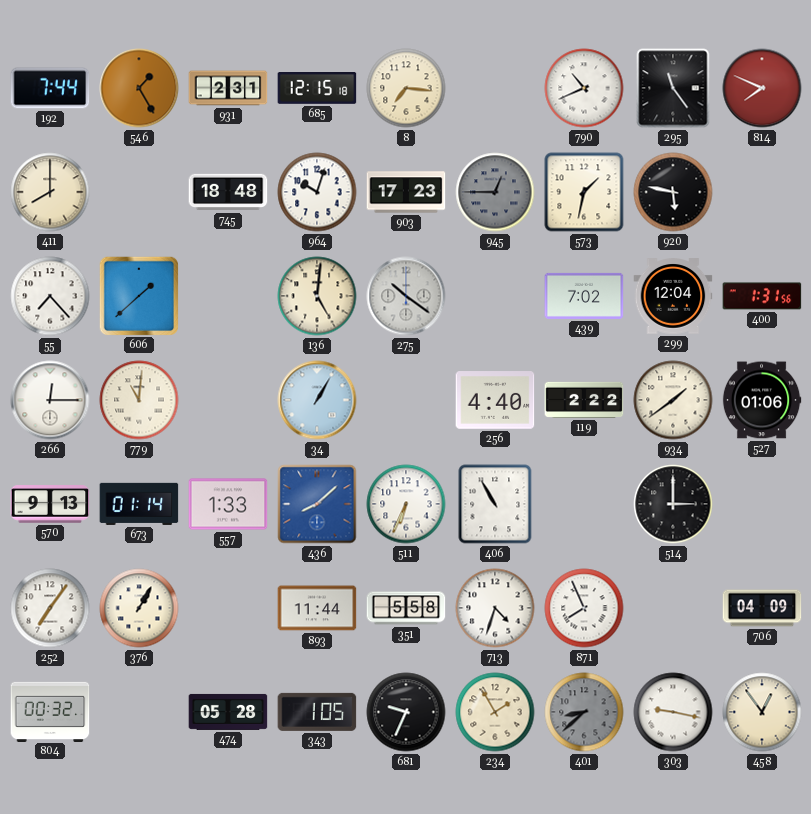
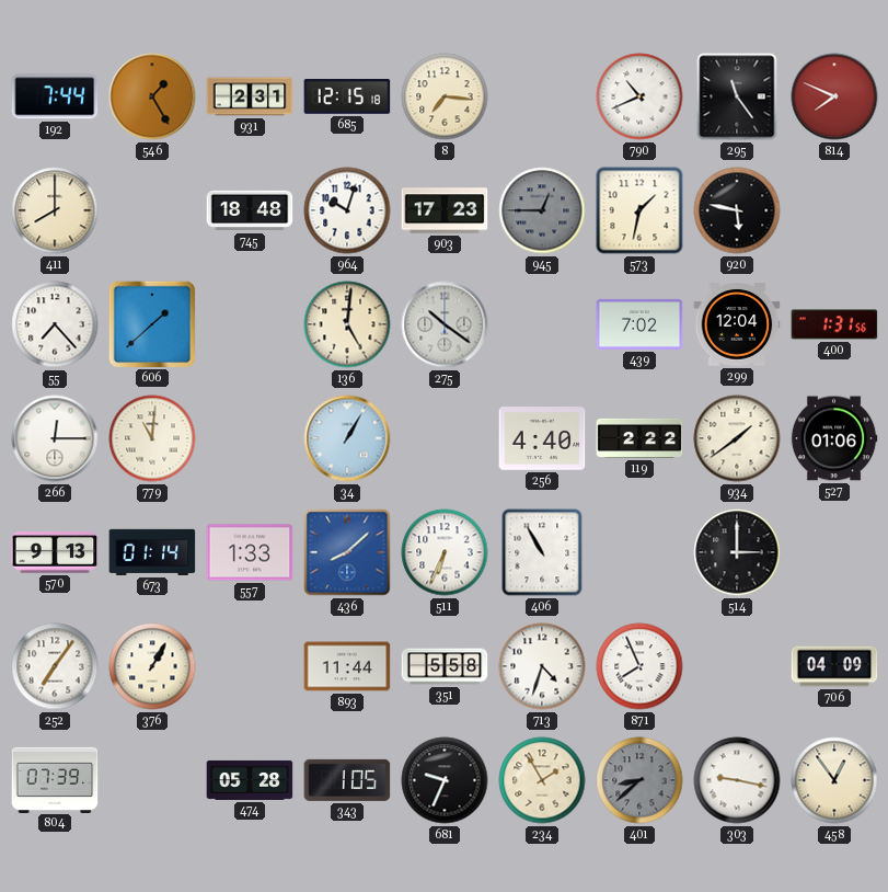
804: 00:32 -> 07:39
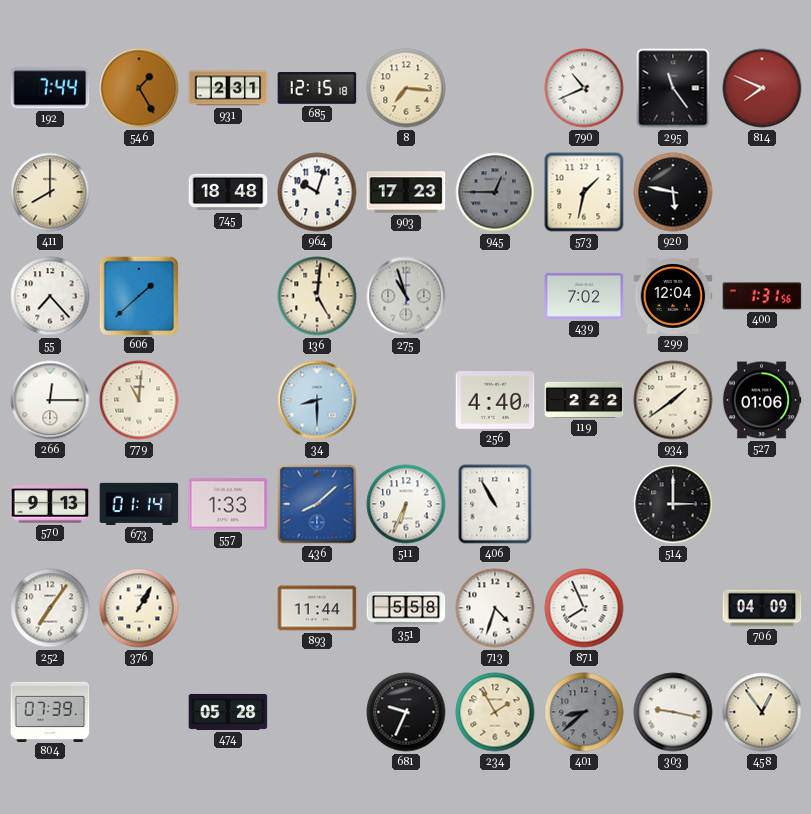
275: 10:21 -> 10:57
34: 1:05 -> 8:30
343: 1:05 -> none
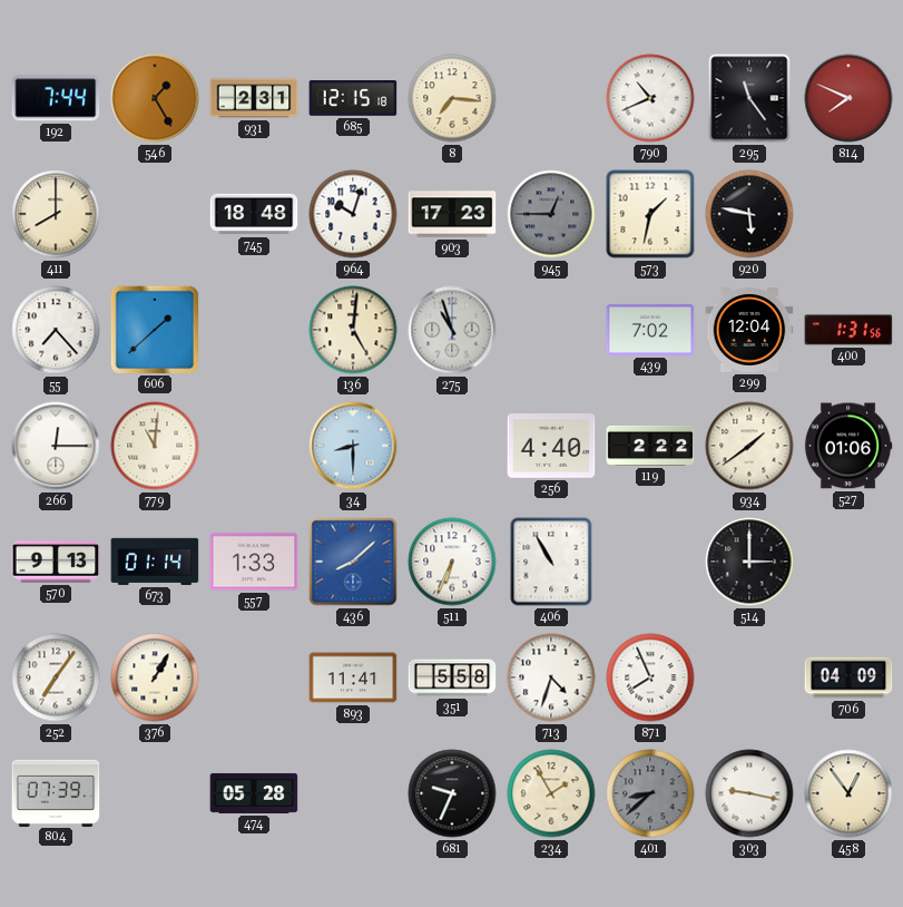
893: 11:44 -> 11:41
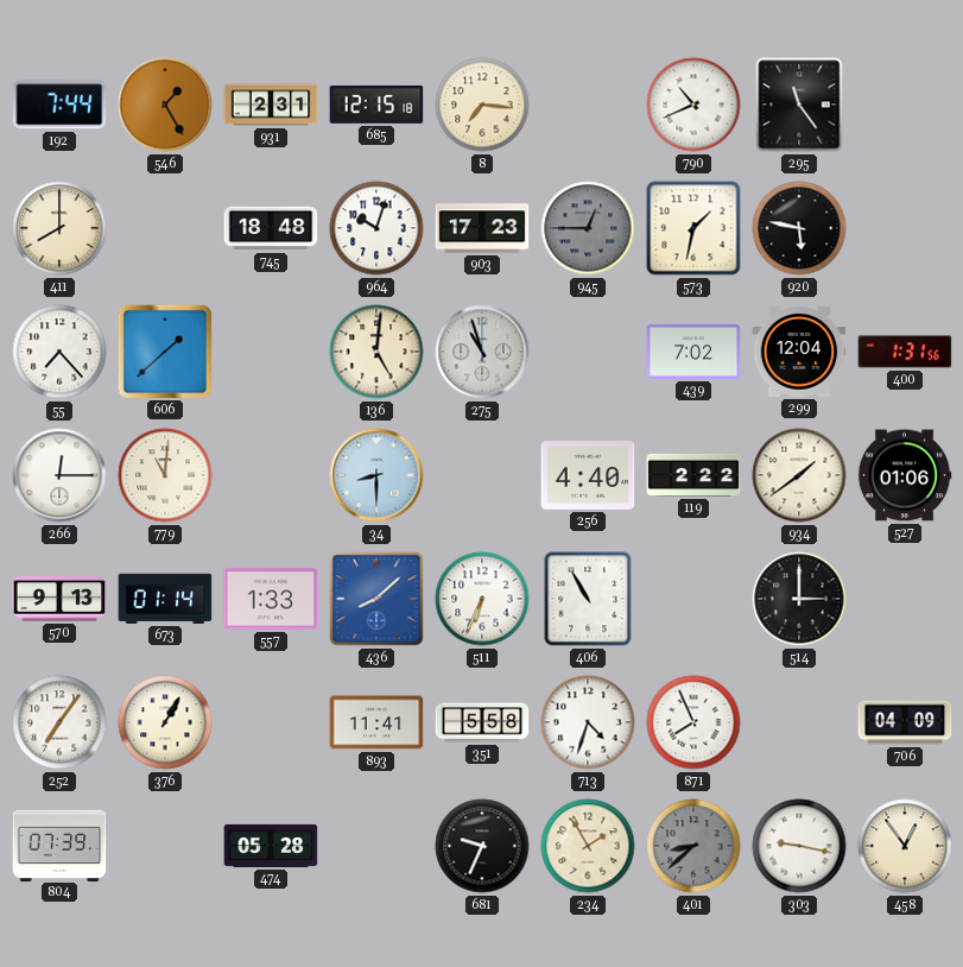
814: 7:49 -> none
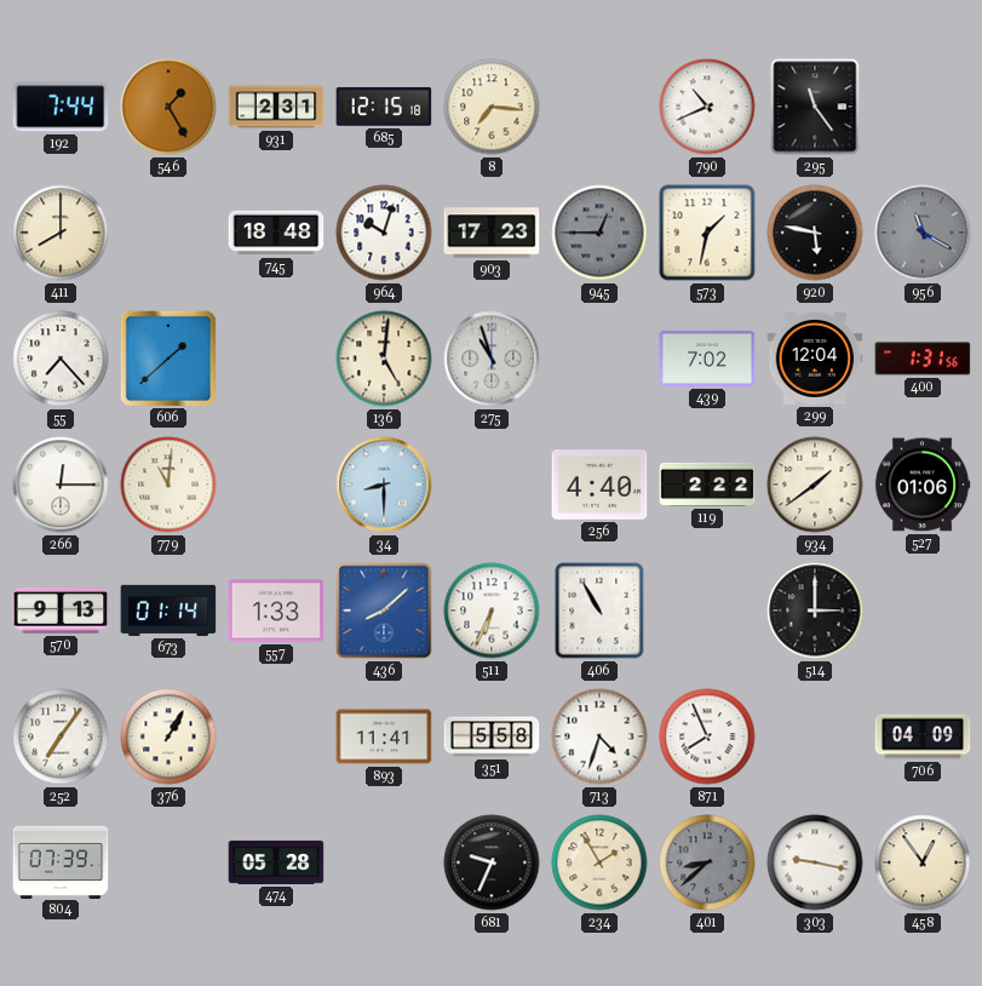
956: none -> 11:20
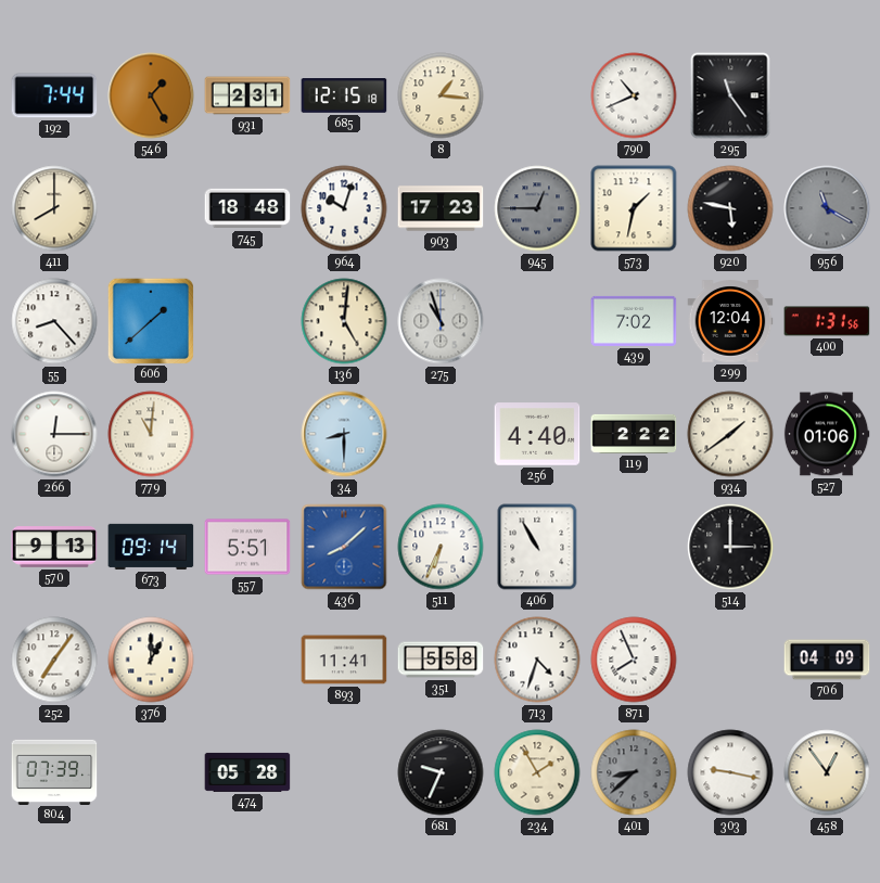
8: 7:16 -> 1:16
55: 7:23 -> 8:23
673: 01:14 -> 09:14
557: 1:33 -> 5:51
376: 1:05 -> 1:00
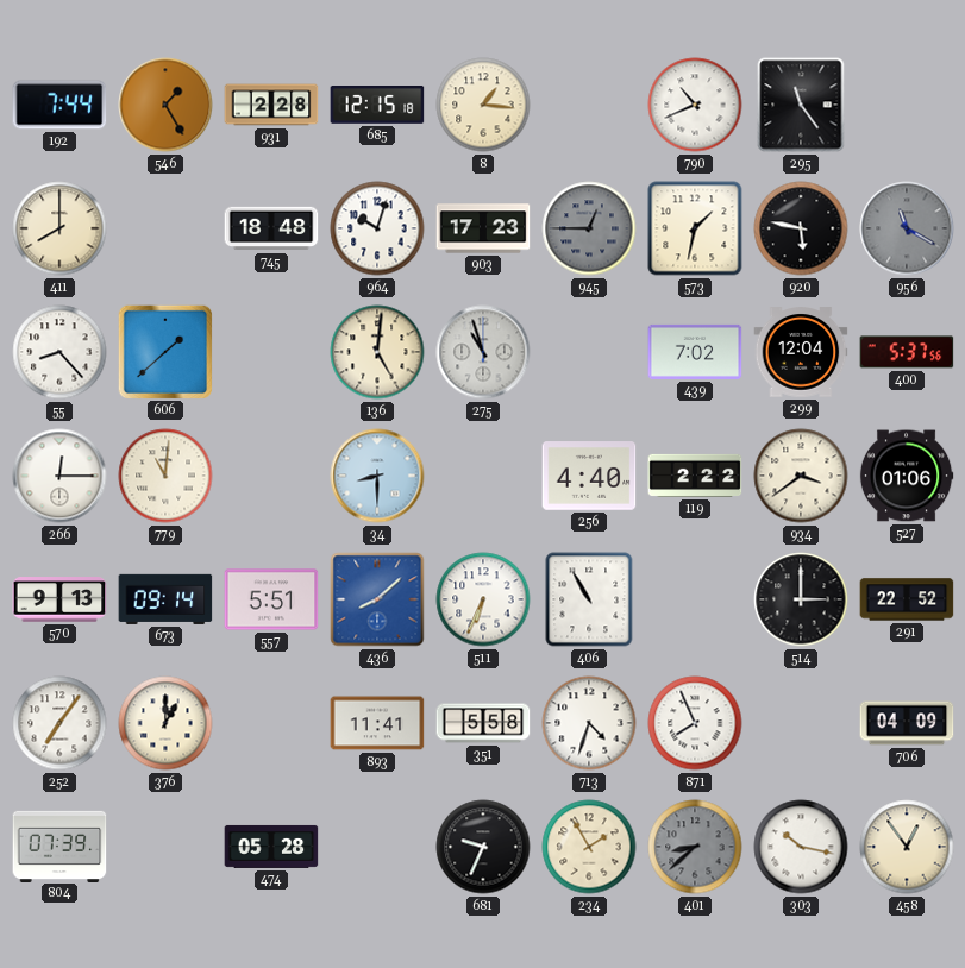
931: 2:31 -> 2:28
400: 1:31 -> 5:37
934: 1:39 -> 3:39
291: none -> 22:52
303: 9:17 -> 10:17
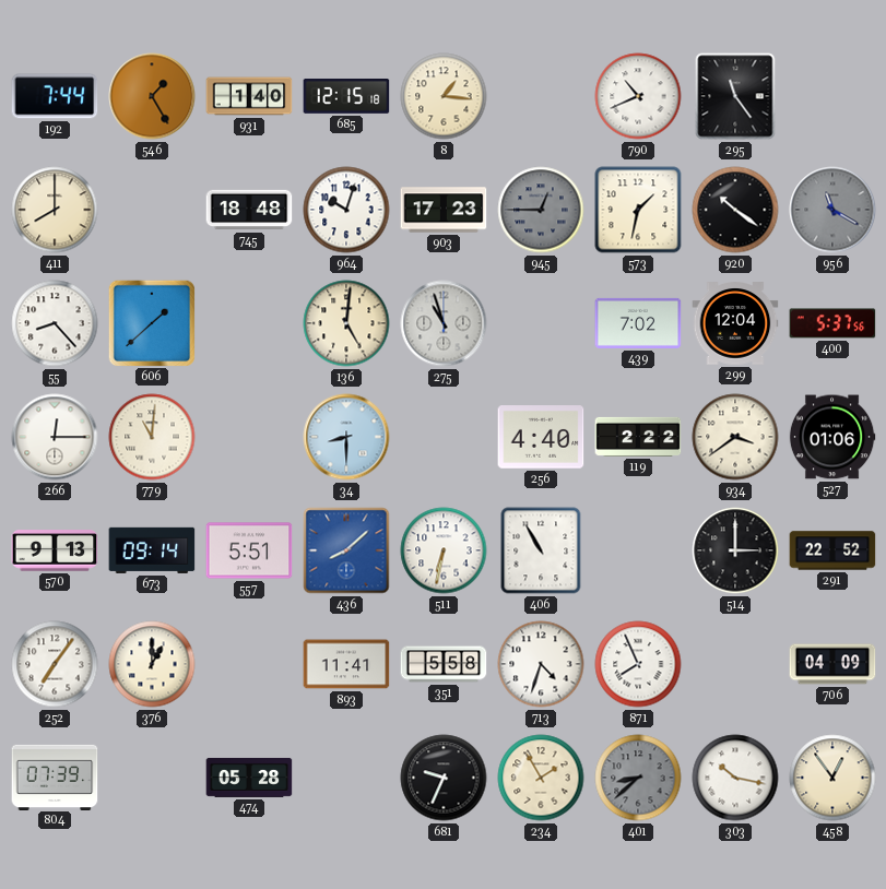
931: 2:28 -> 1:40
920: 5:47 -> 10:21
511: 6:34 -> 6:32
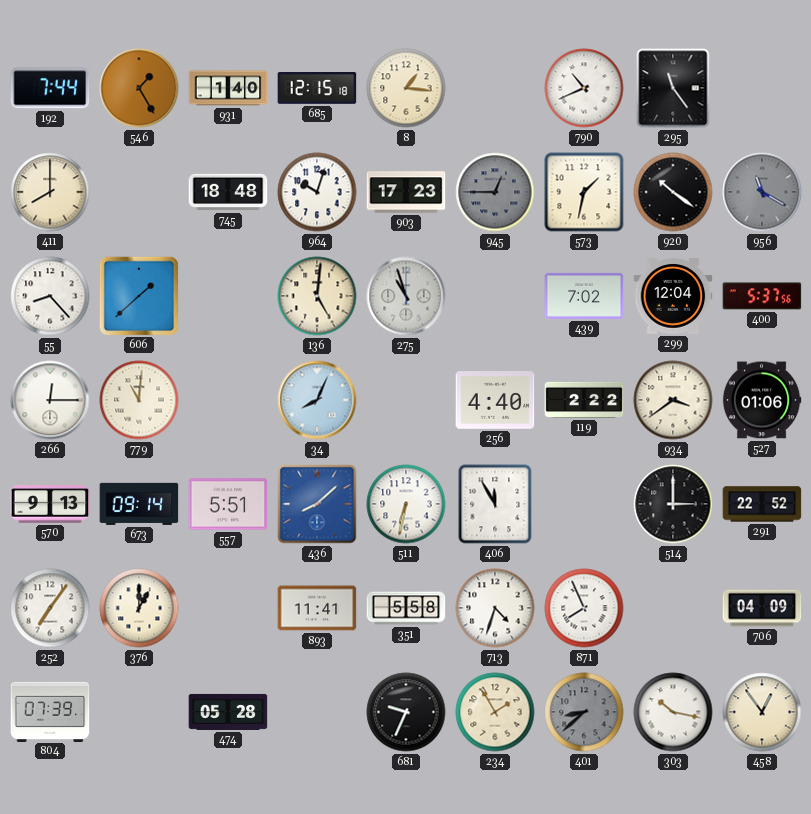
34: 8:30 -> 8:04
406: 10:55 -> 11:55
